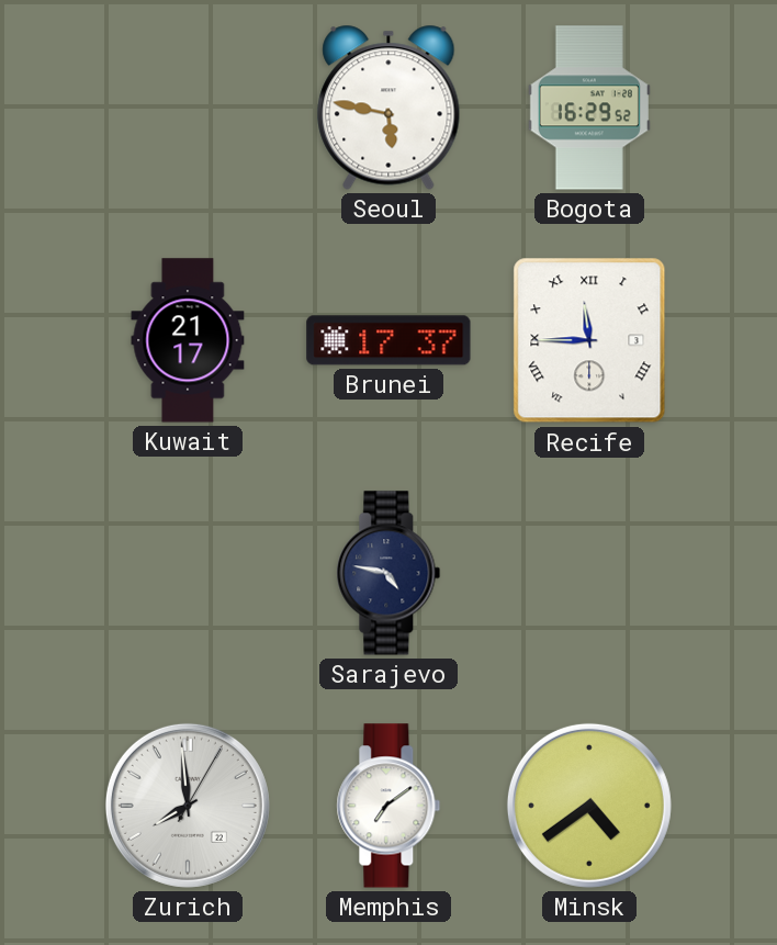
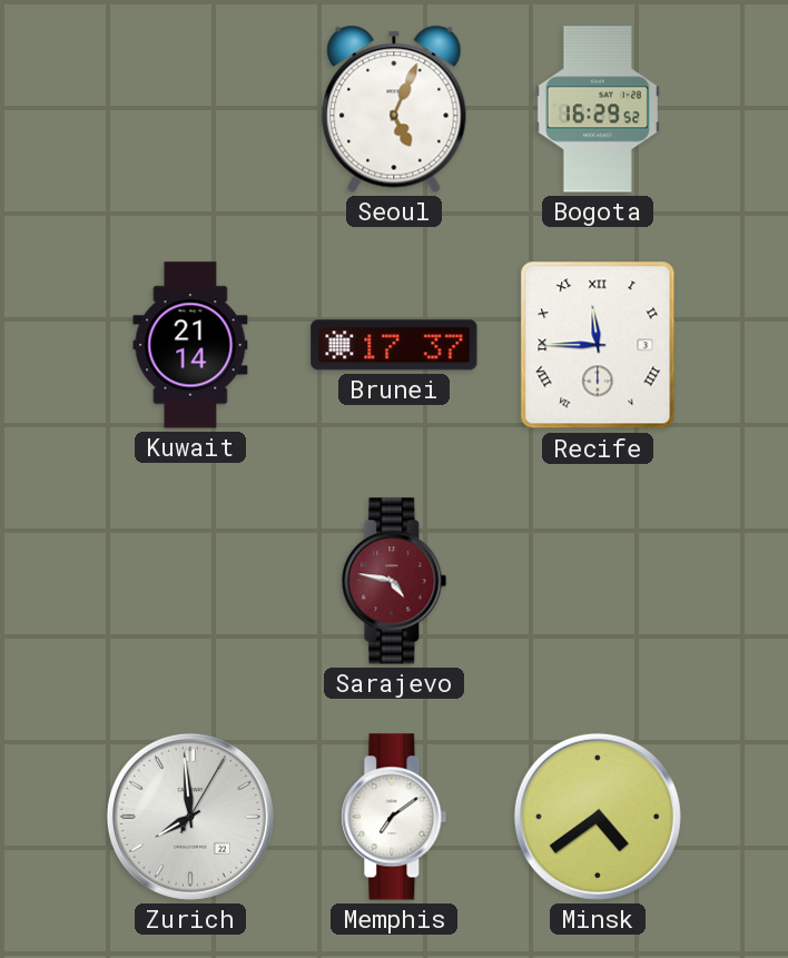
Seoul: 5:47 -> 5:04
Kuwait: 21:17 -> 21:14
Sarajevo dial: navy -> burgundy
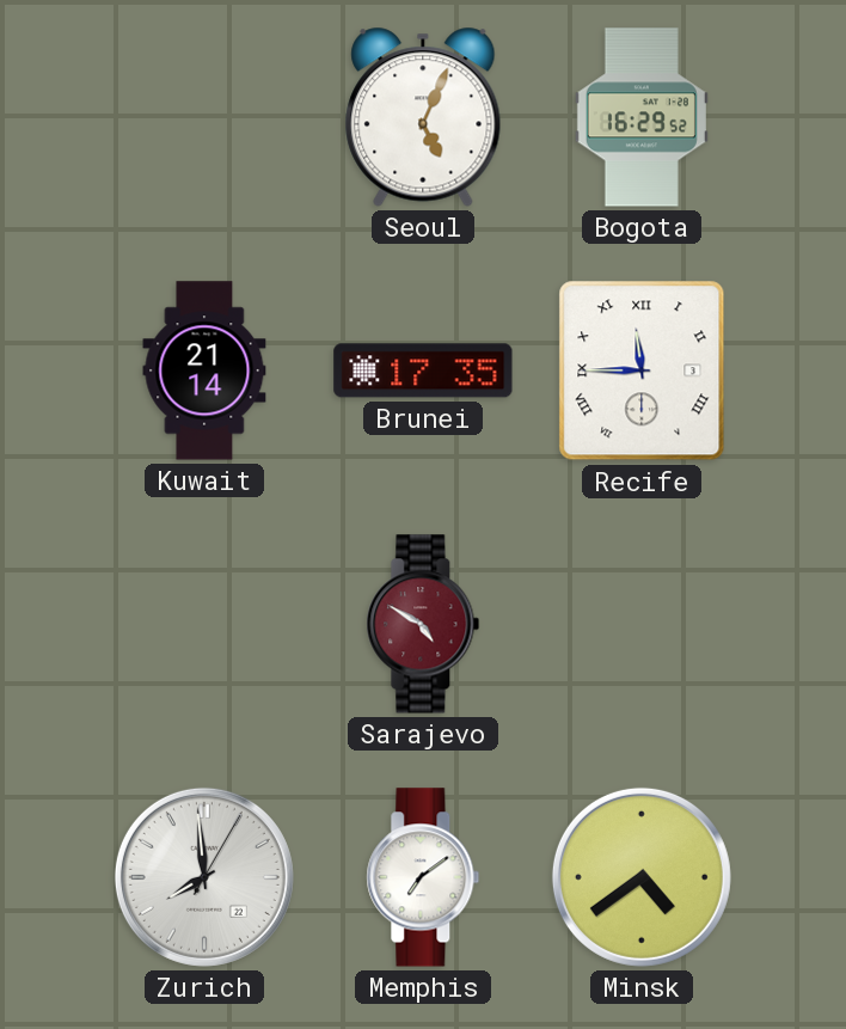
Brunei: 17:37 -> 17:35
Sarajevo: 4:47 -> 4:50
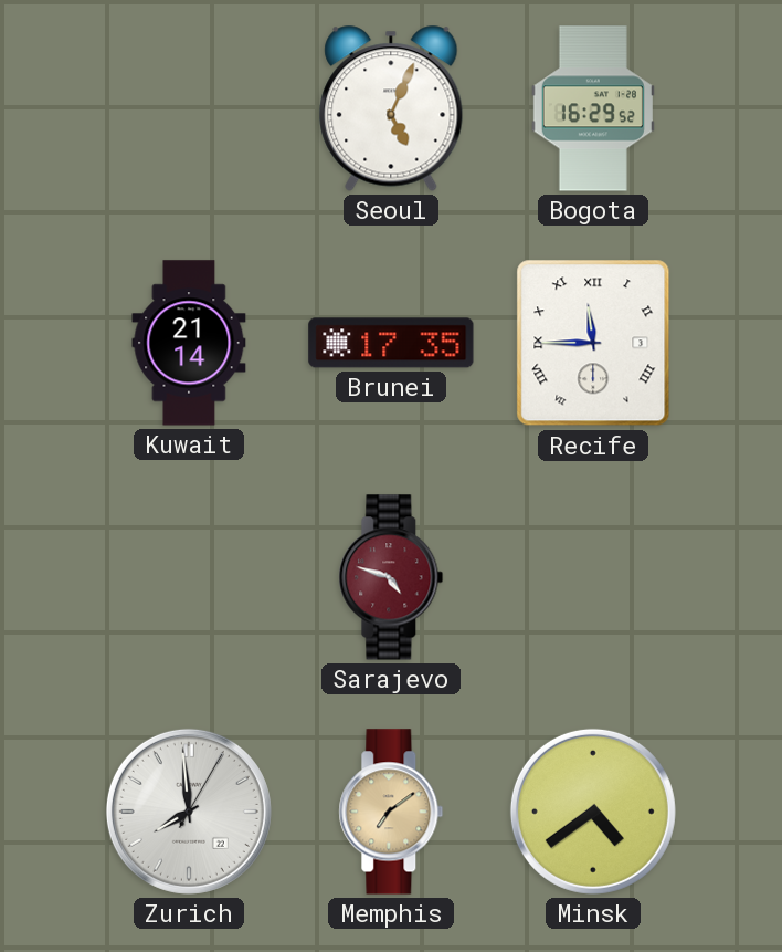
Sarajevo: 4:50 -> 4:48
Memphis dial: white -> champagne
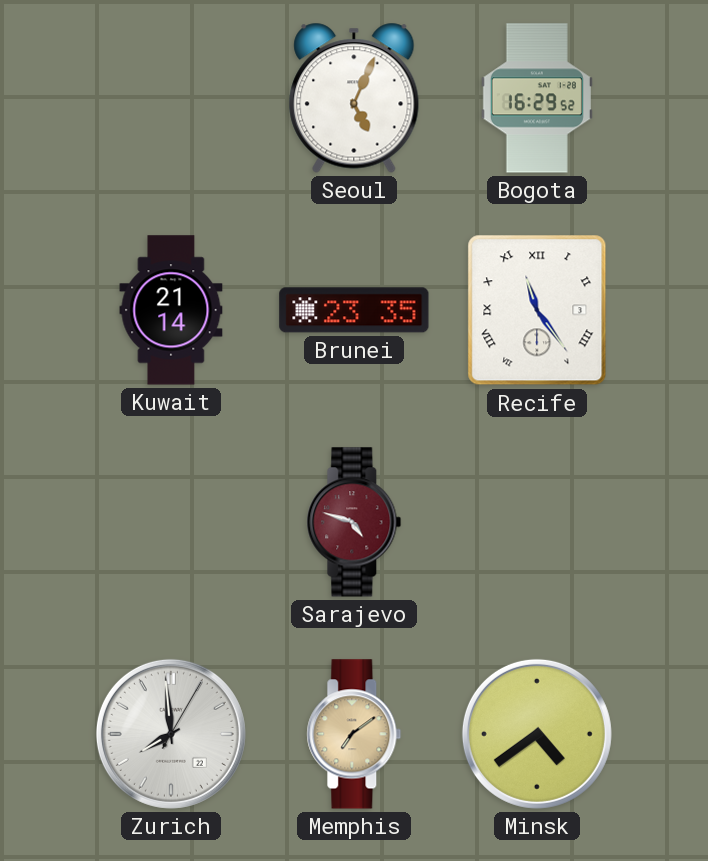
Brunei: 17:35 -> 23:35
Recife: 11:45 -> 11:24
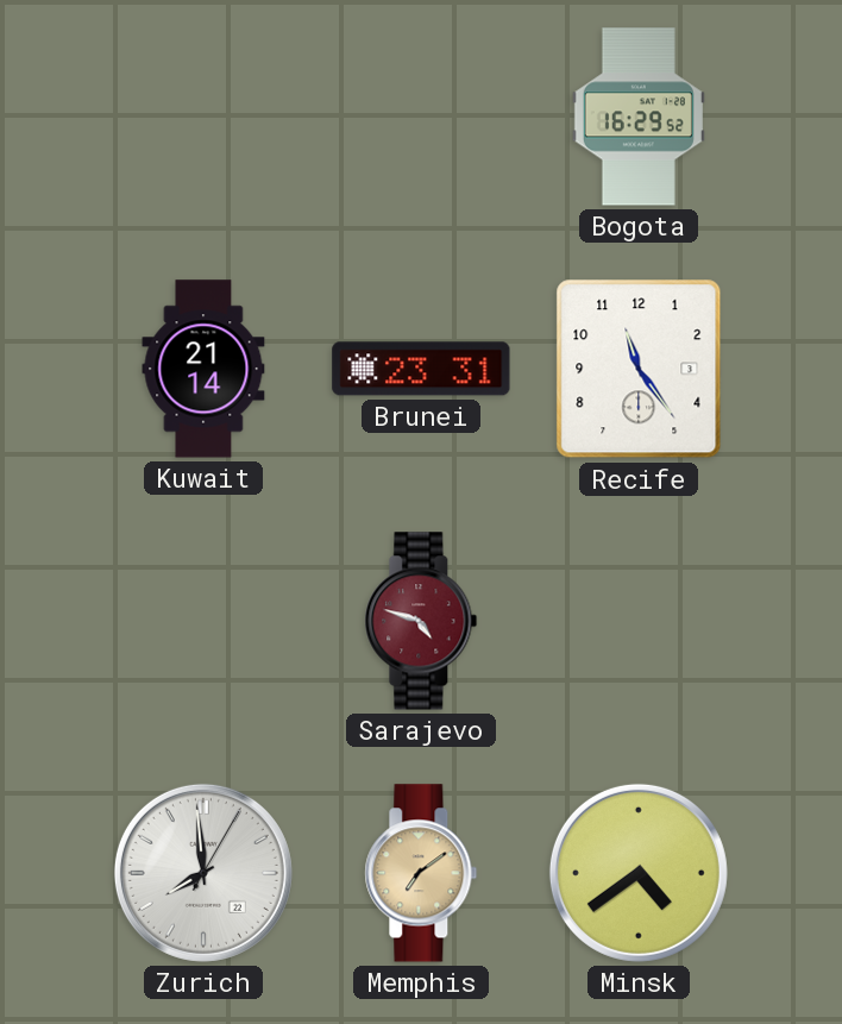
Seoul: 5:04 -> none
Brunei: 23:35 -> 23:31
Recife numerals: Roman -> Arabic
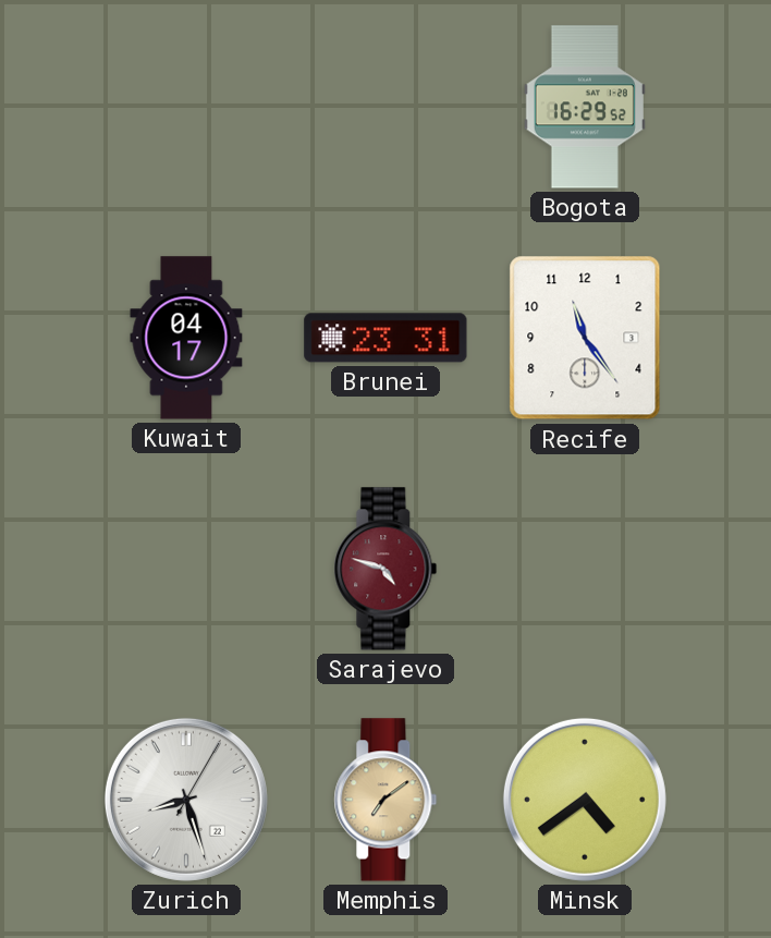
Kuwait: 21:14 -> 04:17
Zurich: 7:59 -> 8:27
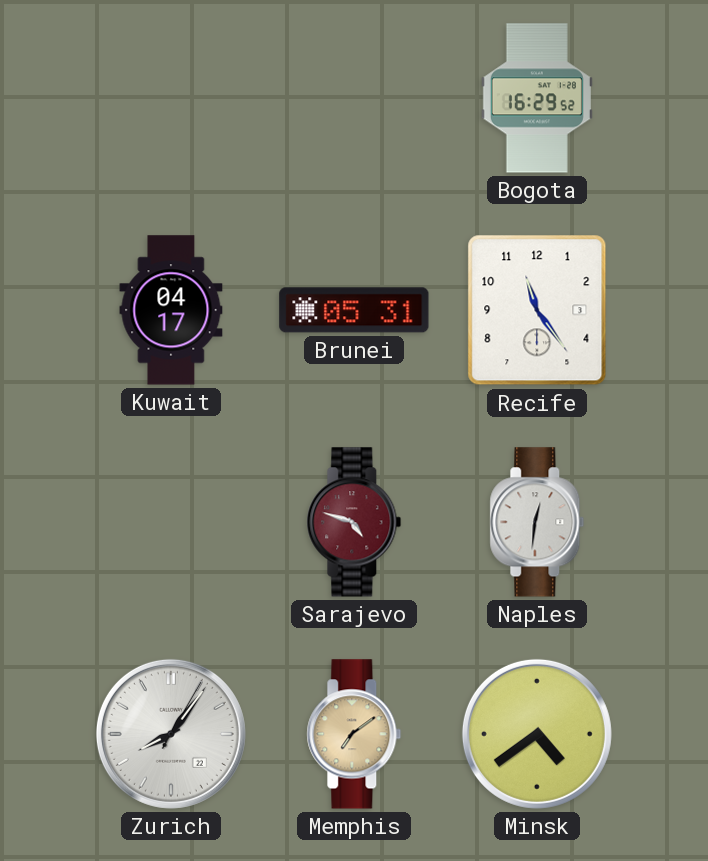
Brunei: 23:31 -> 05:31
Naples: none -> 12:31
Zurich: 8:27 -> 8:06
